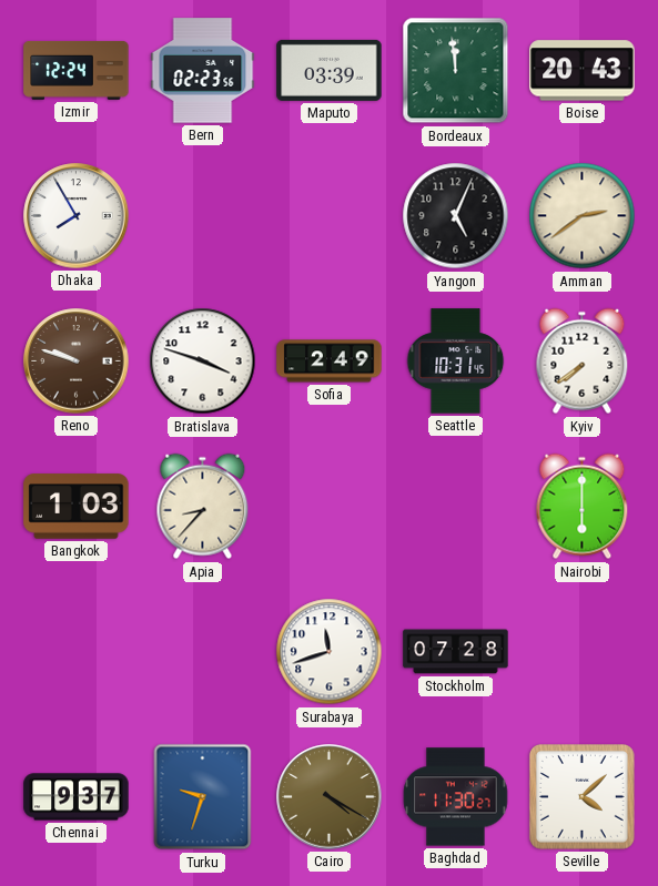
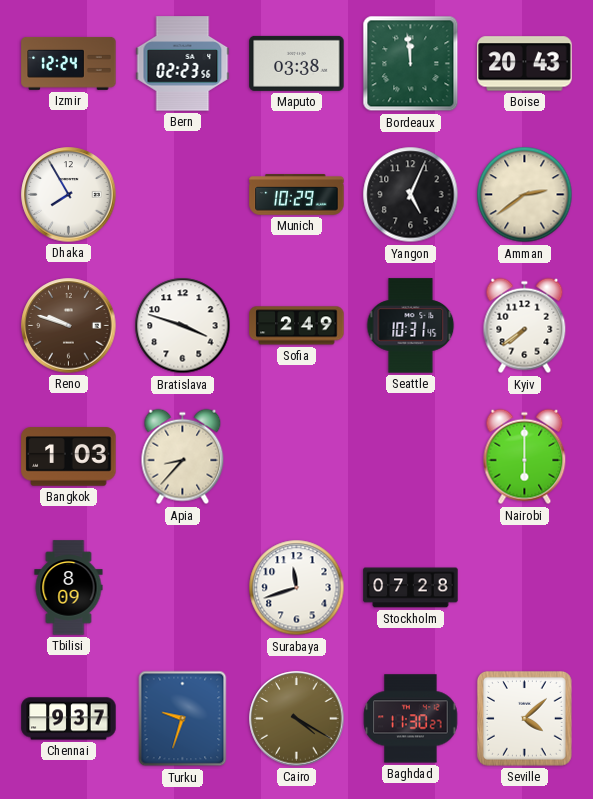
Maputo: 03:39 -> 03:38
Munich: none -> 10:29
Tbilisi: none -> 8:09
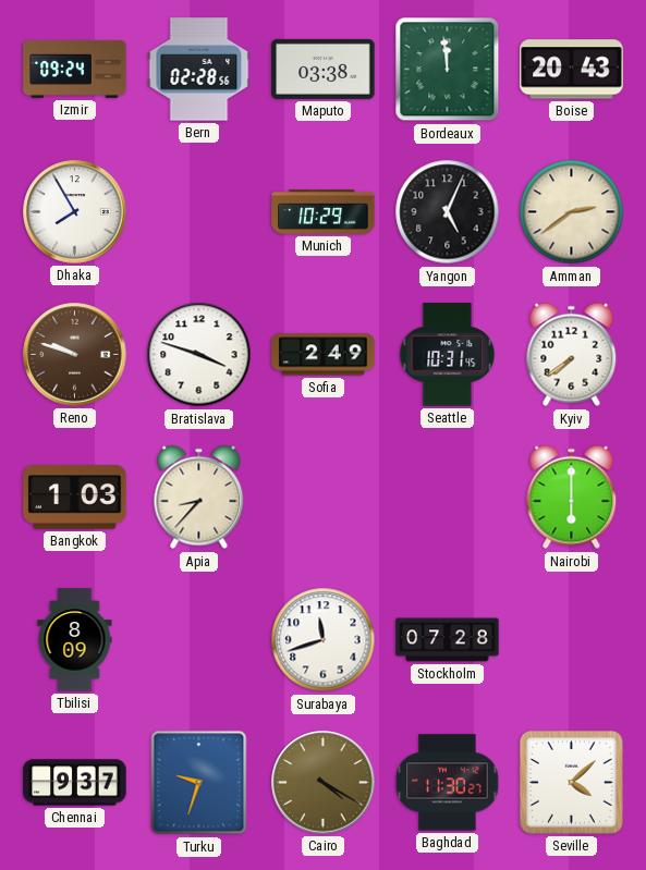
Izmir: 12:24 -> 09:24
Bern: 02:23 -> 02:28
